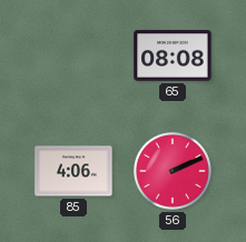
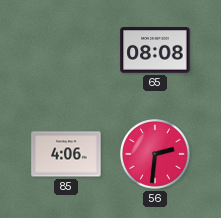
56: 2:11 -> 2:31
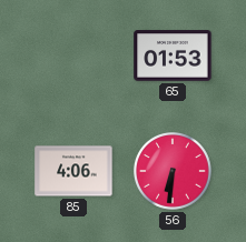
65: 08:08 -> 01:53
56: 2:31 -> 6:31
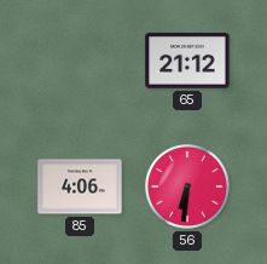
65: 01:53 -> 21:12
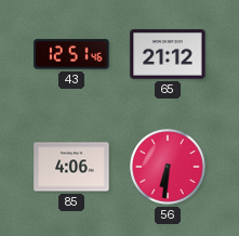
43: none -> 12:51
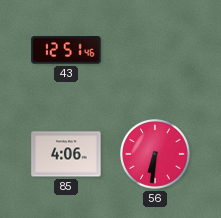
65: 21:12 -> none
